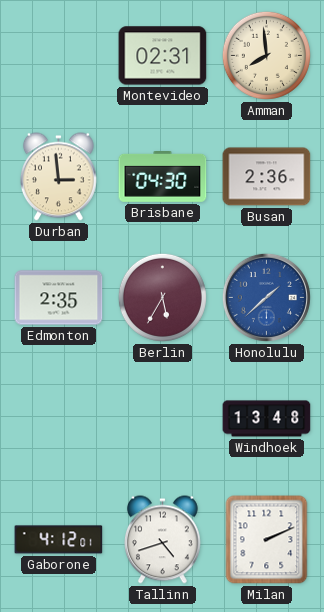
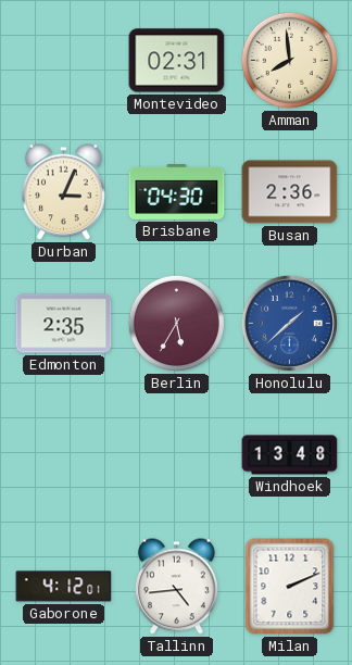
Durban: 2:59 -> 3:04
Tallinn: 4:42 -> 4:44
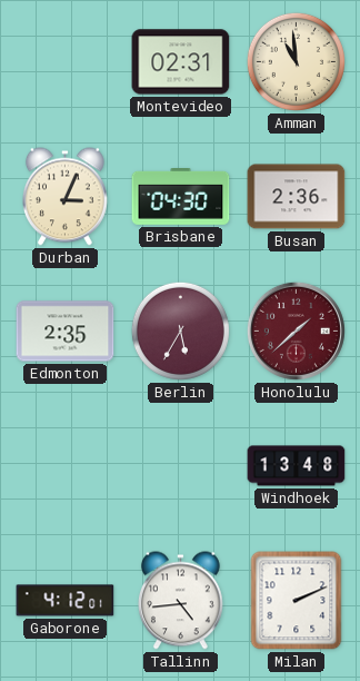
Amman: 7:59 -> 10:59
Honolulu dial: blue -> burgundy
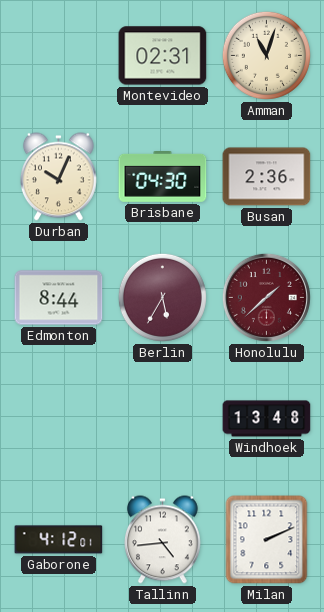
Amman: 10:59 -> 11:03
Durban: 3:04 -> 10:04
Edmonton: 2:35 -> 8:44
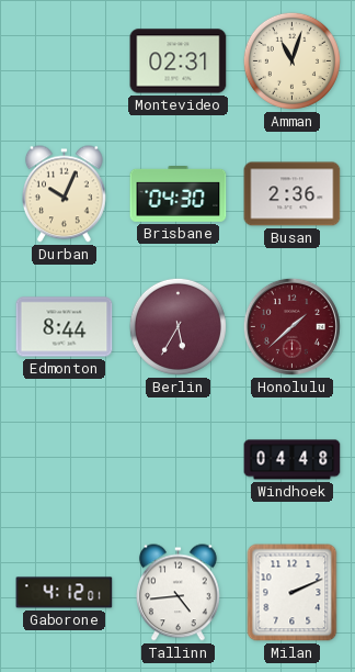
Windhoek: 13:48 -> 04:48
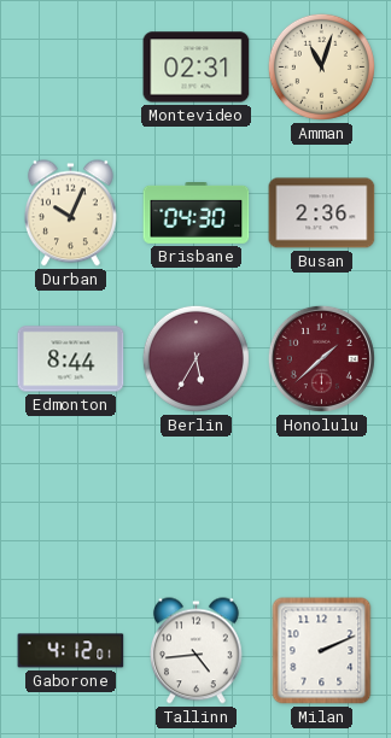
Windhoek: 04:48 -> none
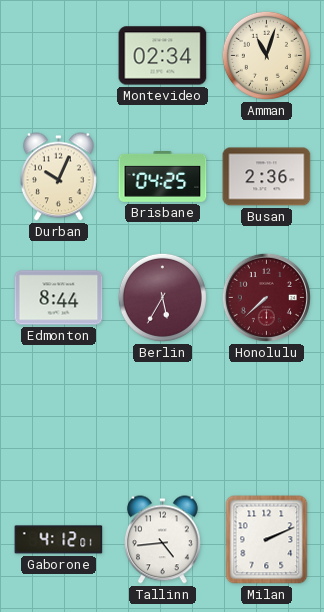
Montevideo: 02:31 -> 02:34
Brisbane: 04:30 -> 04:25
Honolulu: 1:38 -> 7:38
